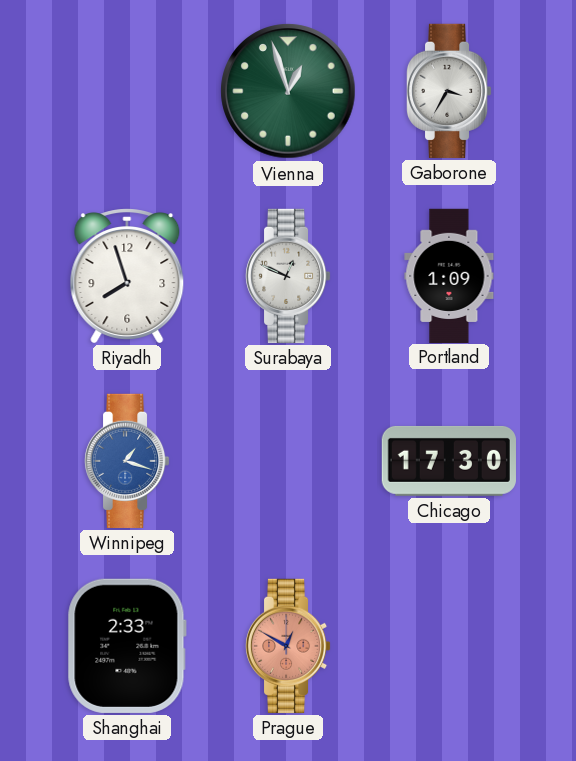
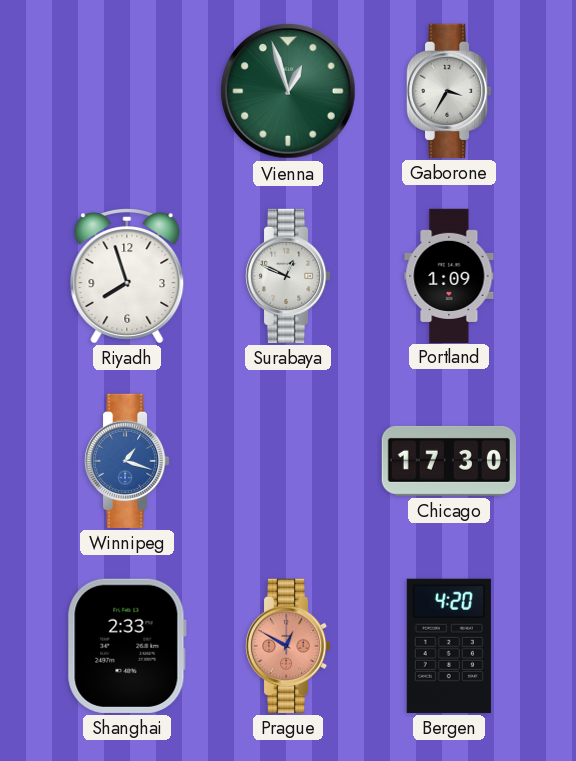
Bergen: none -> 4:20
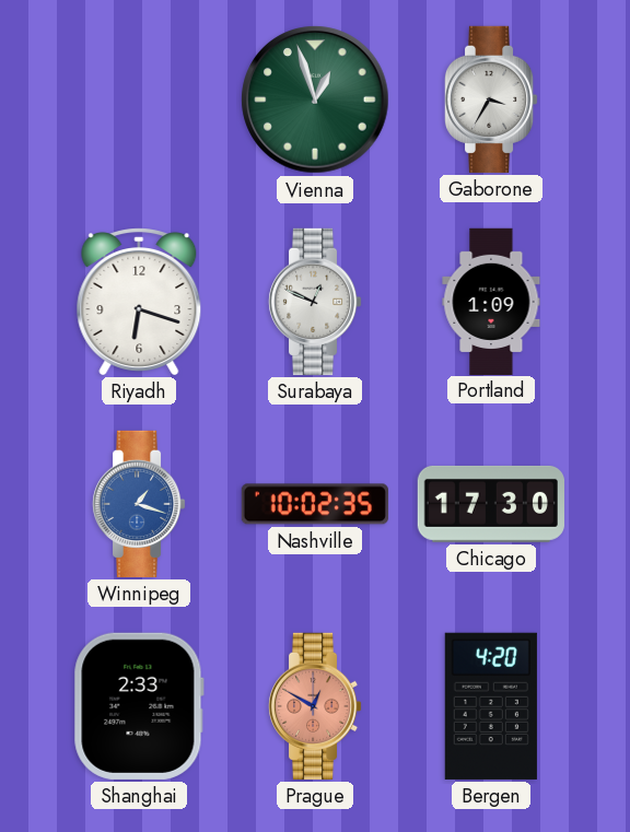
Riyadh: 7:57 -> 6:18
Nashville: none -> 10:02
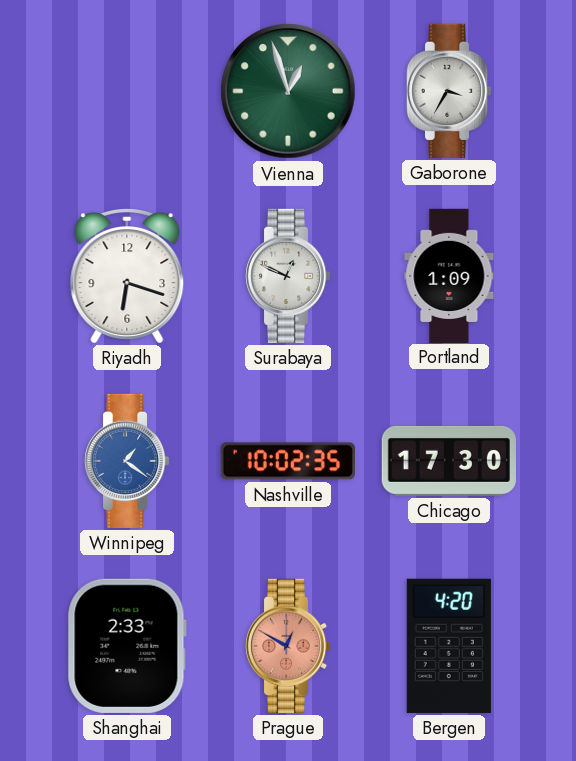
Winnipeg: 1:18 -> 1:21
